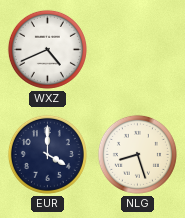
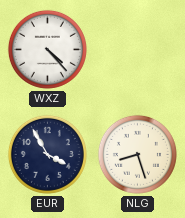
WXZ: 4:41 -> 4:23
EUR: 4:00 -> 3:55
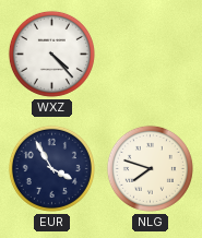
NLG: 8:27 -> 7:48
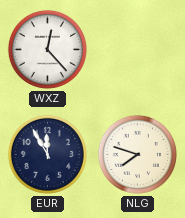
WXZ: 4:23 -> 12:23
EUR: 3:55 -> 11:55
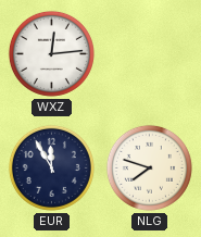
WXZ: 12:23 -> 12:14
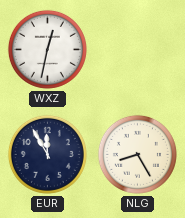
WXZ: 12:14 -> 12:32
NLG: 7:48 -> 8:25
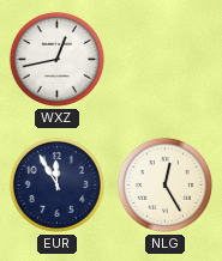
WXZ: 12:32 -> 12:43
NLG: 8:25 -> 12:25
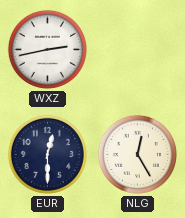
WXZ: 12:43 -> 2:43
EUR: 11:55 -> 12:30
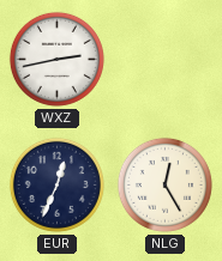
EUR: 12:30 -> 12:34
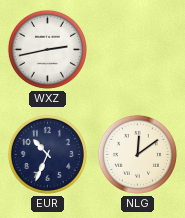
EUR: 12:34 -> 10:34
NLG: 12:25 -> 12:09
